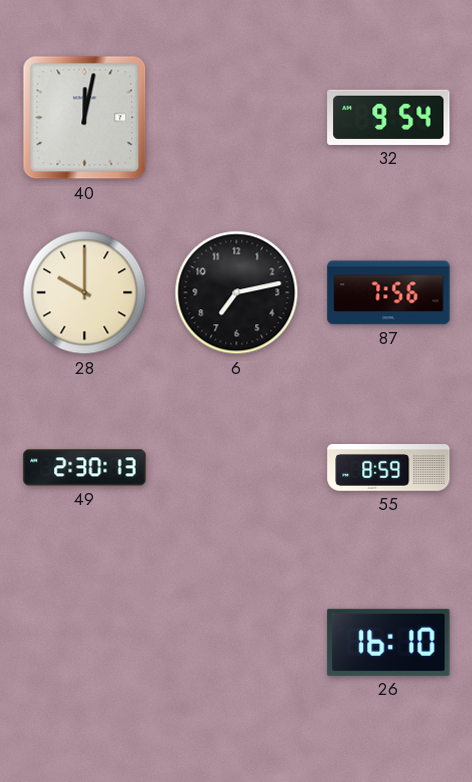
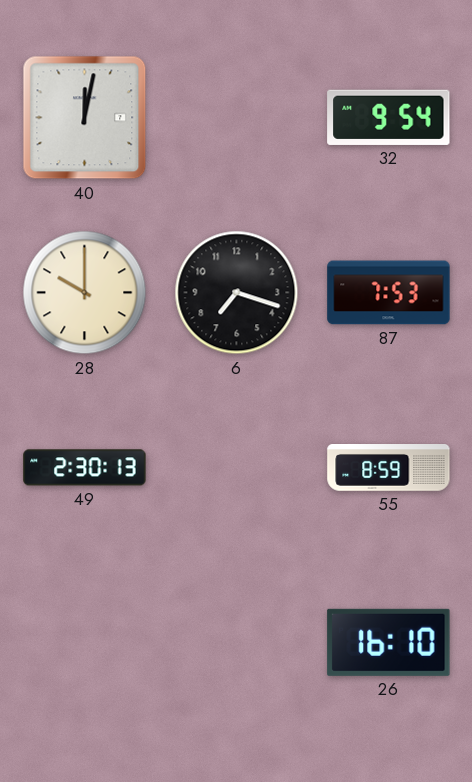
6: 7:13 -> 7:18
87: 7:56 -> 7:53
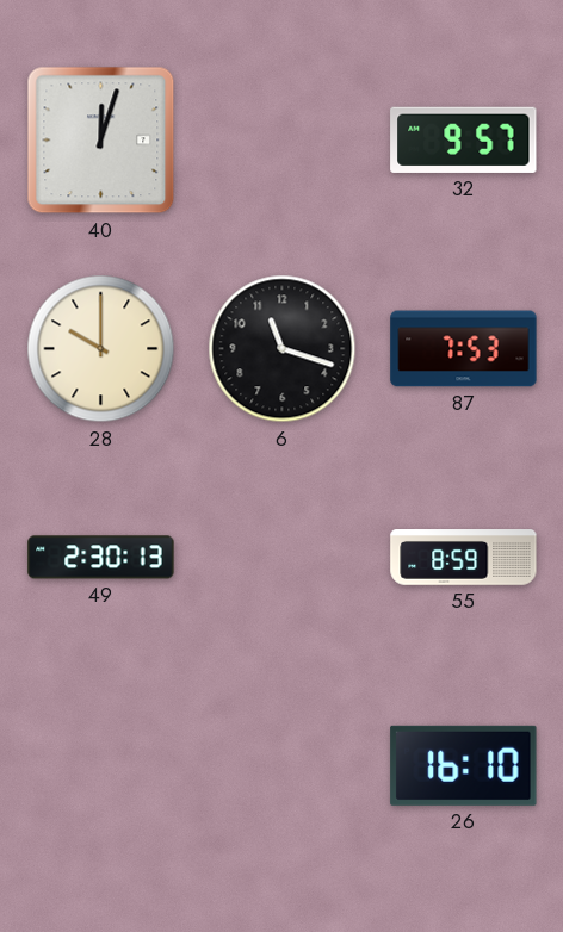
40: 12:02 -> 12:03
32: 9:54 -> 9:57
6: 7:18 -> 11:18
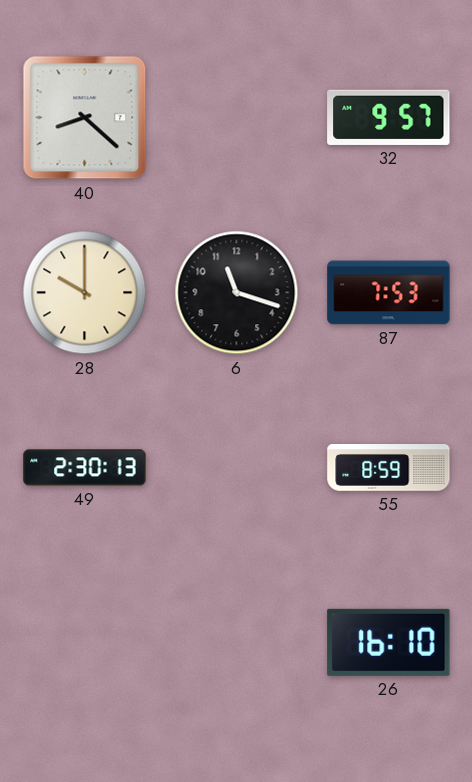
40: 12:03 -> 8:22
